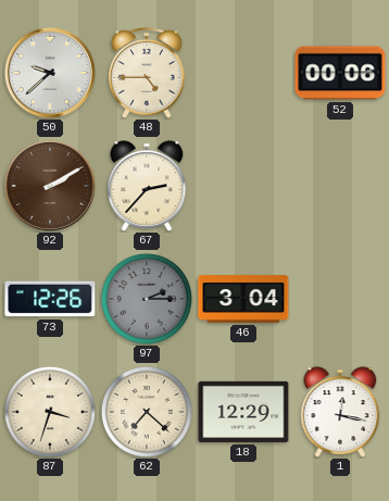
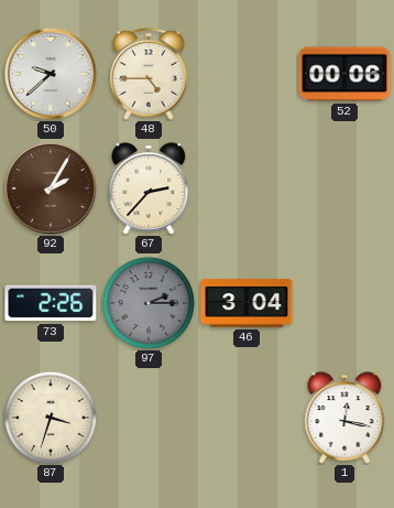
92: 2:10 -> 2:05
73: 12:26 -> 2:26
62: 7:22 -> none
18: 12:29 -> none
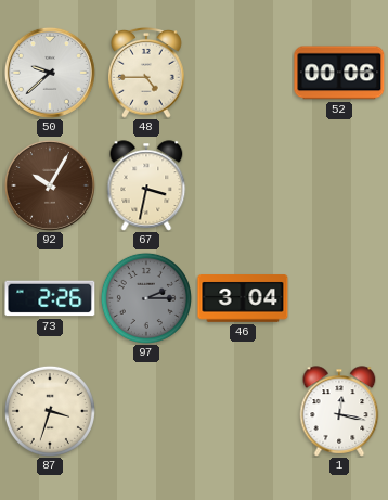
92: 2:05 -> 10:05
67: 2:37 -> 3:32
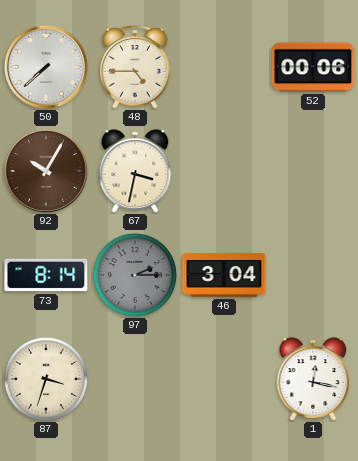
50: 9:38 -> 7:38
73: 2:26 -> 8:14
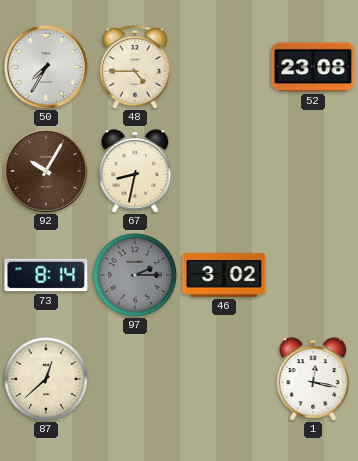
50: 7:38 -> 7:35
52: 00:06 -> 23:08
67: 3:32 -> 8:32
46: 3:04 -> 3:02
87: 3:33 -> 12:38
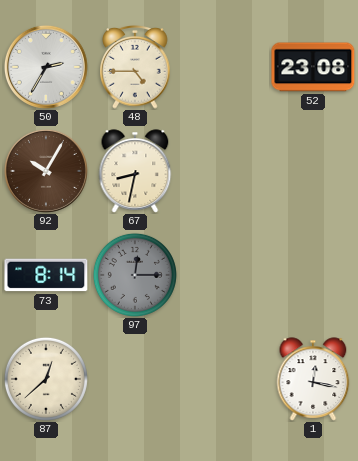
50: 7:35 -> 2:35
97: 2:15 -> 12:15
46: 3:02 -> none
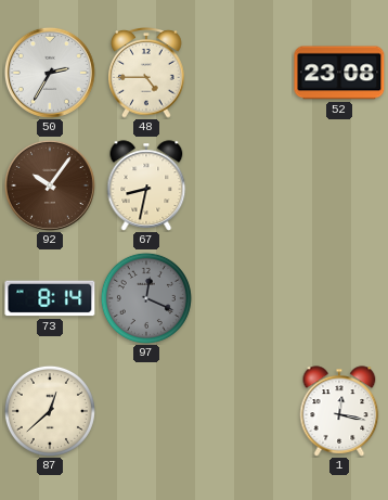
92: 10:05 -> 10:06
97: 12:15 -> 12:19
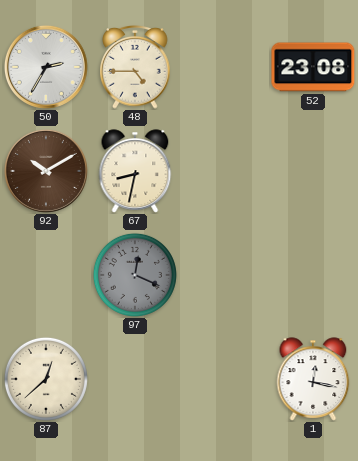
92: 10:06 -> 10:10
73: 8:14 -> none
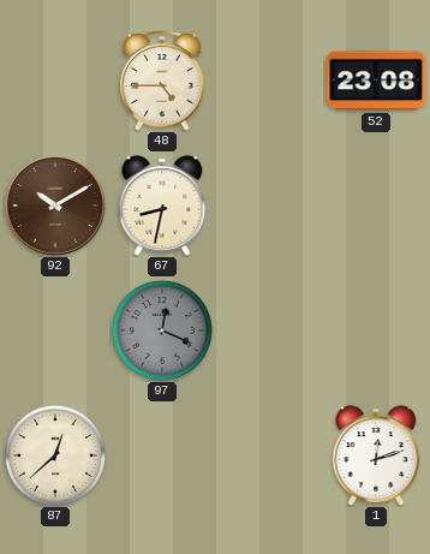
50: 2:35 -> none
1: 12:17 -> 12:12
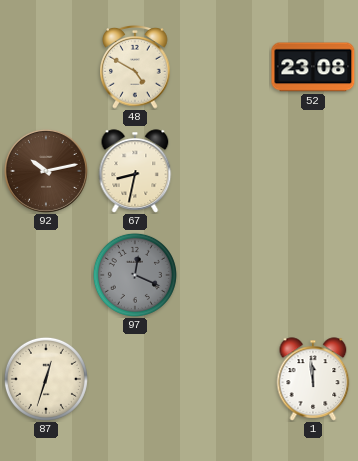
48: 4:45 -> 4:50
92: 10:10 -> 10:13
87: 12:38 -> 12:33
1: 12:12 -> 11:59
